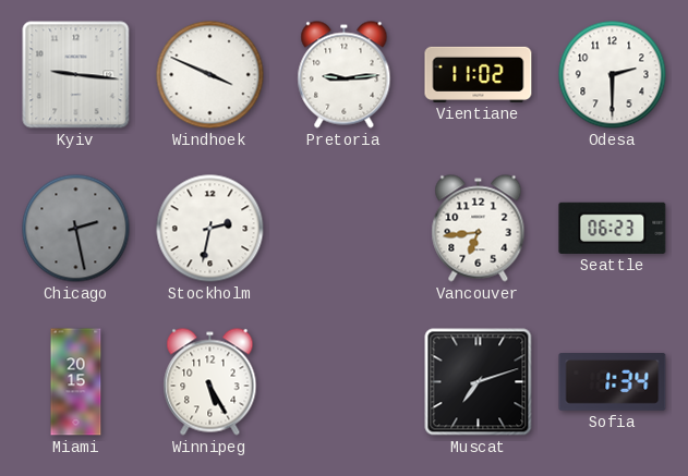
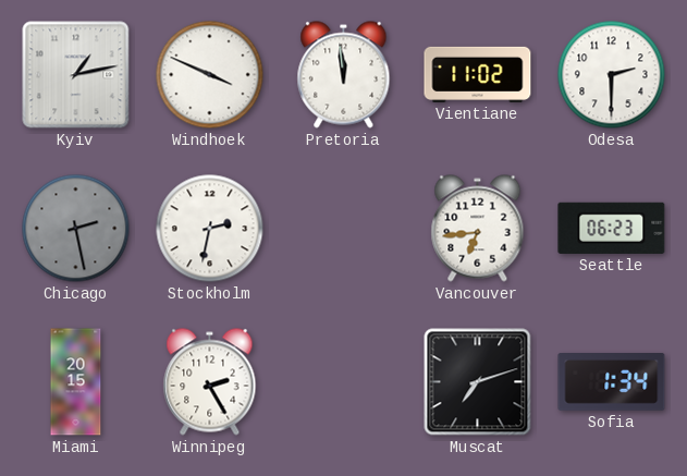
Kyiv: 9:16 -> 1:13
Pretoria: 9:14 -> 11:59
Winnipeg: 5:25 -> 2:25
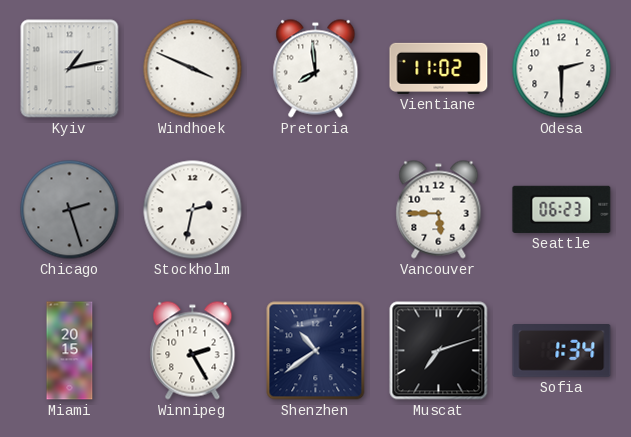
Pretoria: 11:59 -> 7:59
Chicago: 2:28 -> 2:27
Vancouver: 6:44 -> 5:45
Shenzhen: none -> 10:39
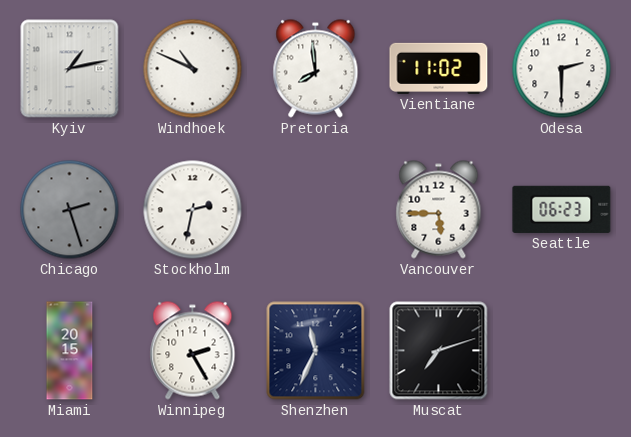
Windhoek: 3:49 -> 10:49
Shenzhen: 10:39 -> 11:34
Sofia: 1:34 -> none
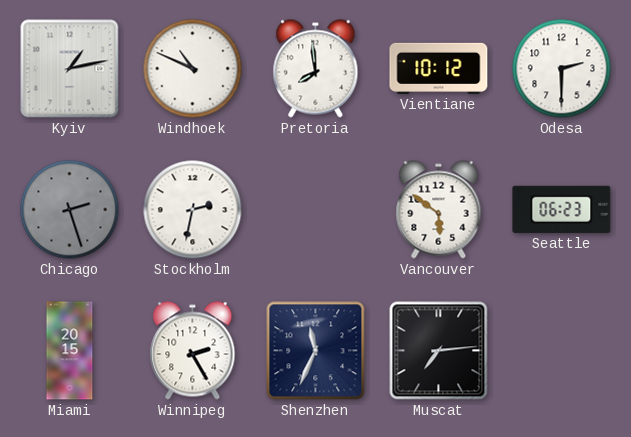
Vientiane: 11:02 -> 10:12
Vancouver: 5:45 -> 5:51
Muscat: 7:12 -> 7:14
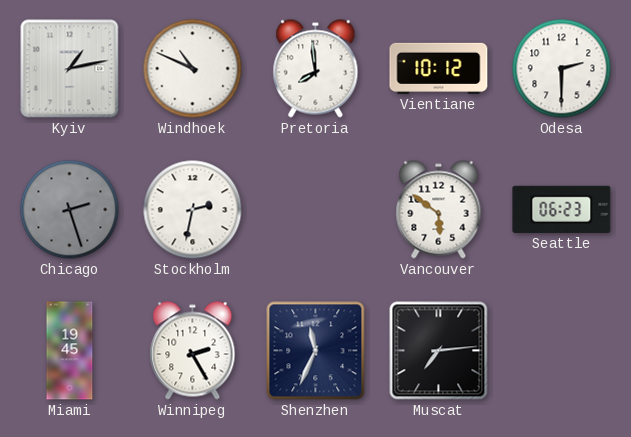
Miami: 20:15 -> 19:45
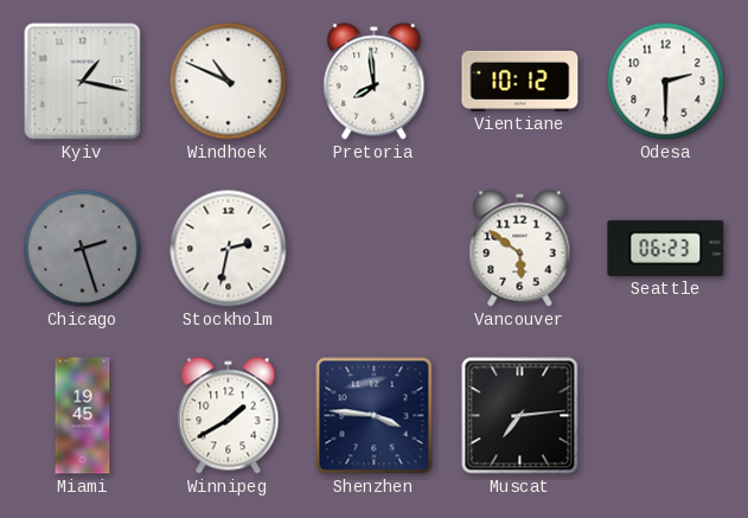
Kyiv: 1:13 -> 1:17
Winnipeg: 2:25 -> 1:40
Shenzhen: 11:34 -> 3:46
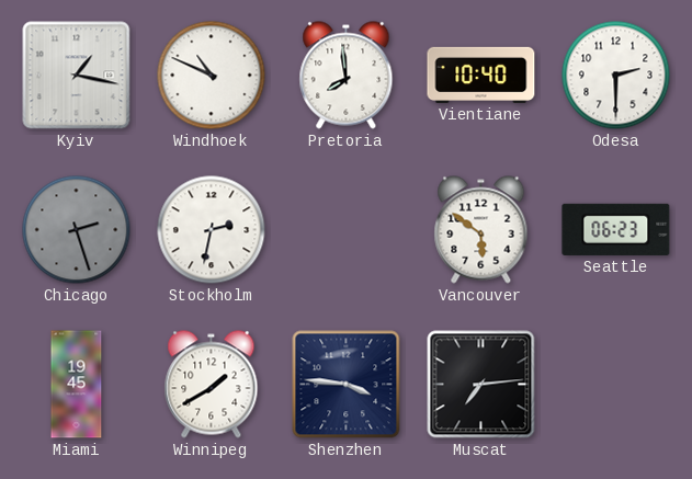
Vientiane: 10:12 -> 10:40
